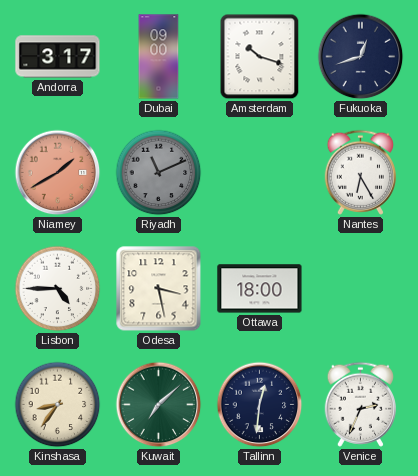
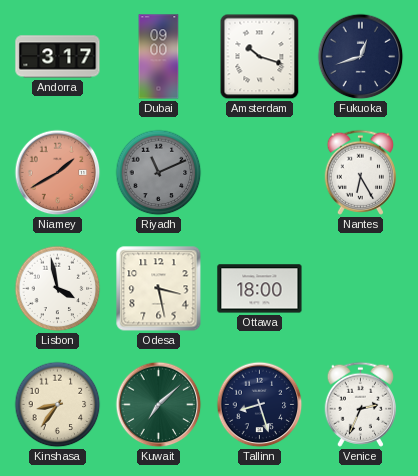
Lisbon: 4:45 -> 3:58
Tallinn: 12:31 -> 8:27
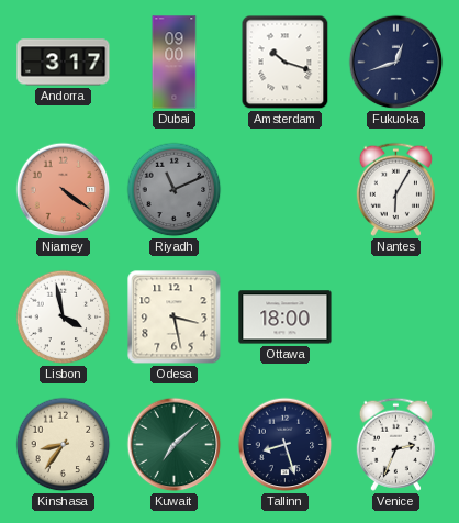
Niamey: 1:40 -> 4:21
Nantes: 6:25 -> 6:05
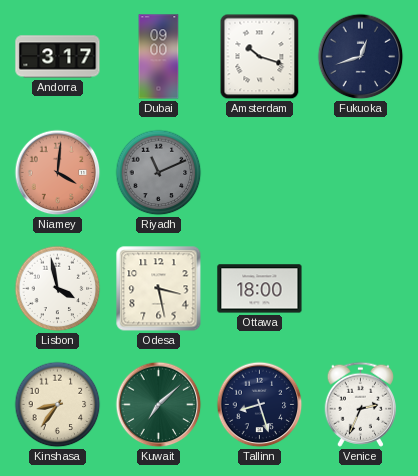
Niamey: 4:21 -> 4:01
Nantes: 6:05 -> none
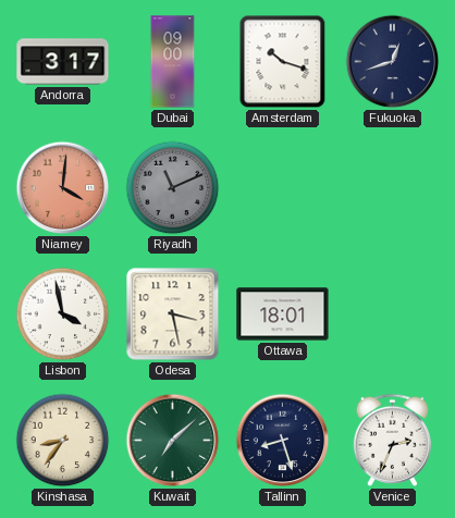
Ottawa: 18:00 -> 18:01
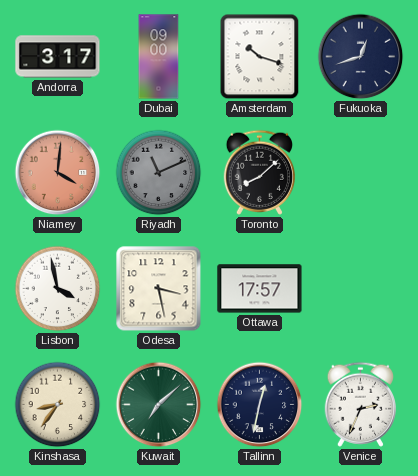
Toronto: none -> 8:08
Ottawa: 18:01 -> 17:57
Tallinn: 8:27 -> 12:32
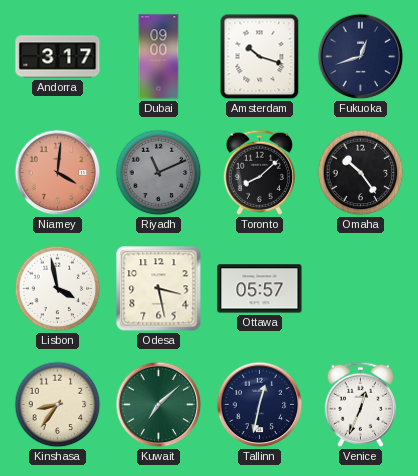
Omaha: none -> 10:24
Ottawa: 17:57 -> 05:57
Venice: 2:34 -> 12:34
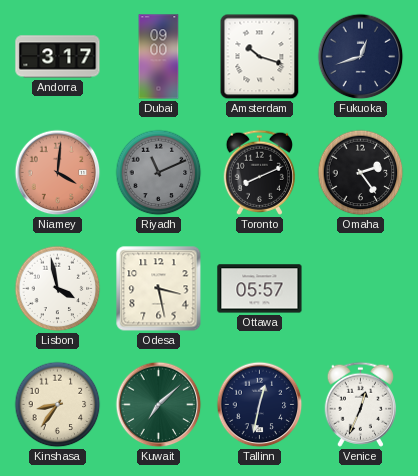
Toronto: 8:08 -> 8:11
Omaha: 10:24 -> 2:24
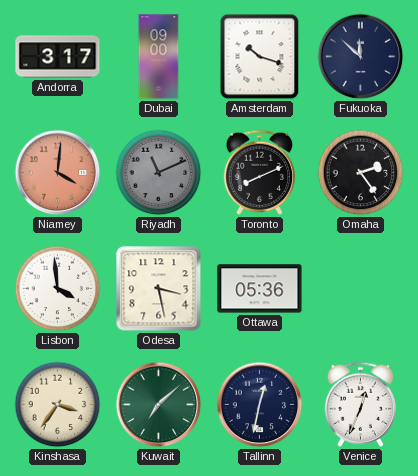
Fukuoka: 12:42 -> 11:52
Lisbon: 3:58 -> 3:59
Ottawa: 05:57 -> 05:36
Kinshasa: 8:36 -> 3:36
